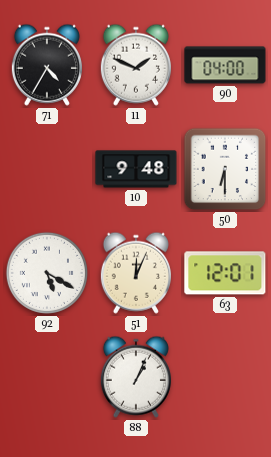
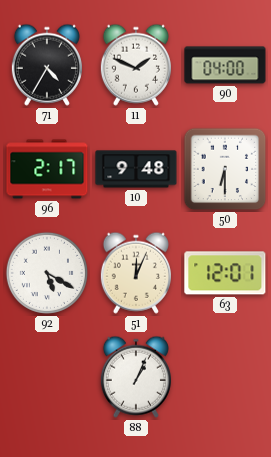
96: none -> 2:17
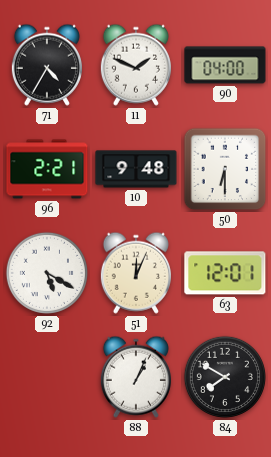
96: 2:17 -> 2:21
84: none -> 7:50
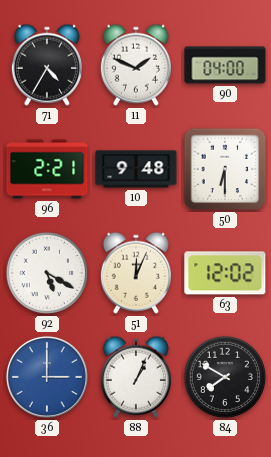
63: 12:01 -> 12:02
36: none -> 3:00
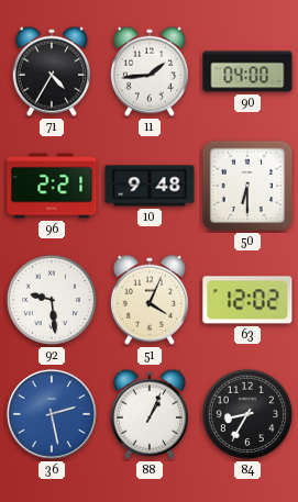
11: 1:49 -> 1:44
92: 5:20 -> 9:29
51: 12:04 -> 4:04
36: 3:00 -> 2:28
84: 7:50 -> 8:35
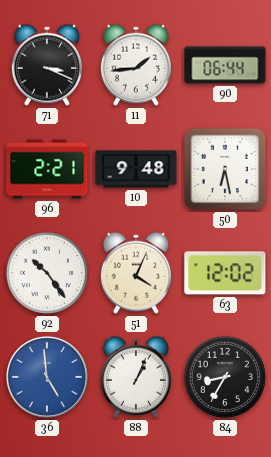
71: 4:35 -> 3:19
90: 04:00 -> 06:44
50: 6:30 -> 6:28
92: 9:29 -> 10:24
36: 2:28 -> 4:59
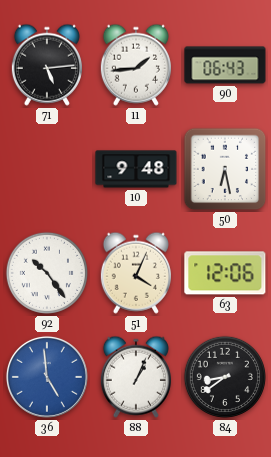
71: 3:19 -> 5:14
90: 06:44 -> 06:43
96: 2:21 -> none
63: 12:02 -> 12:06
84: 8:35 -> 8:39
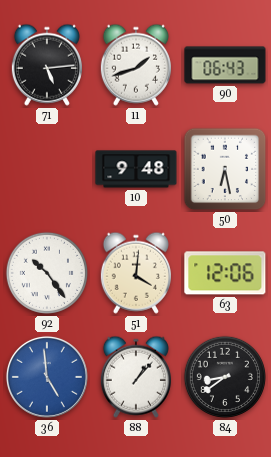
11: 1:44 -> 1:42
51: 4:04 -> 4:01
88: 1:04 -> 1:07
